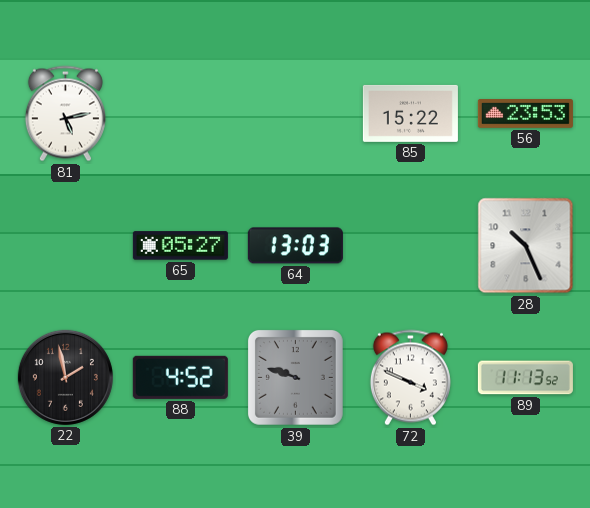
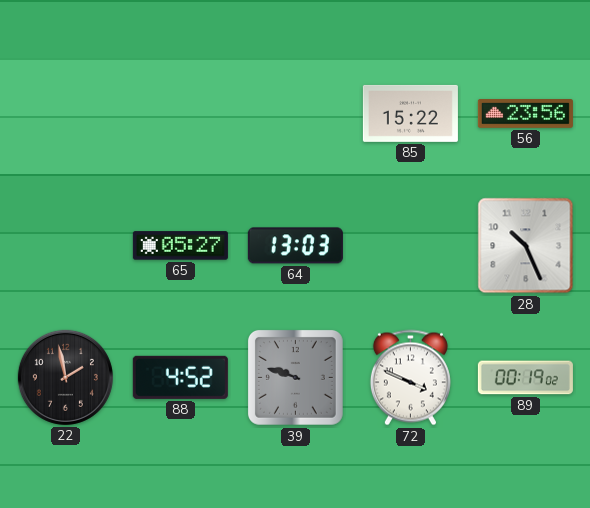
81: 5:13 -> none
56: 23:53 -> 23:56
89: 11:13 -> 00:19
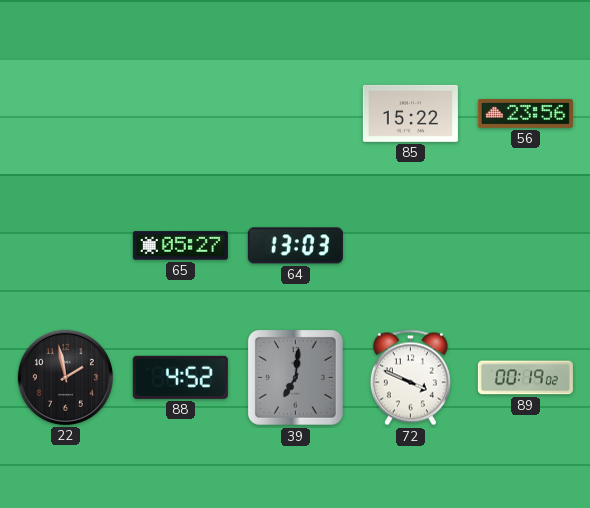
28: 10:26 -> none
39: 9:48 -> 7:01
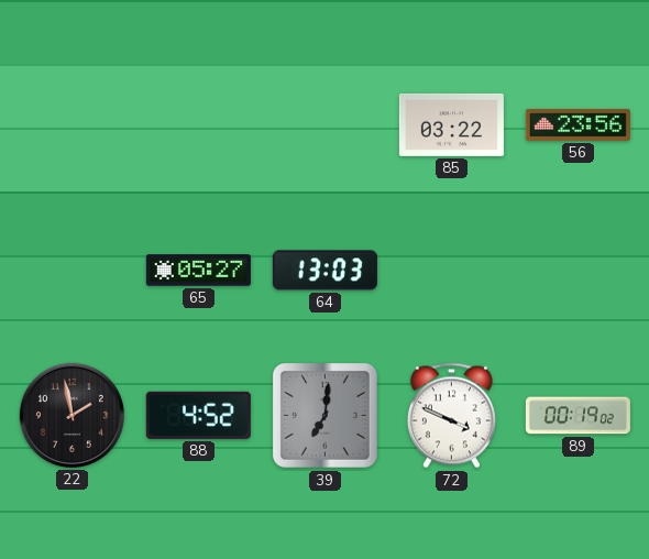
85: 15:22 -> 03:22
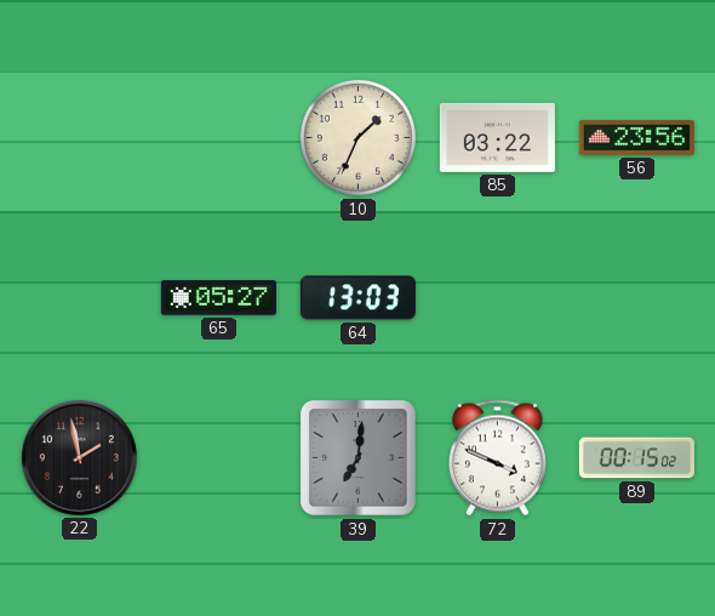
10: none -> 1:34
88: 4:52 -> none
89: 00:19 -> 00:15
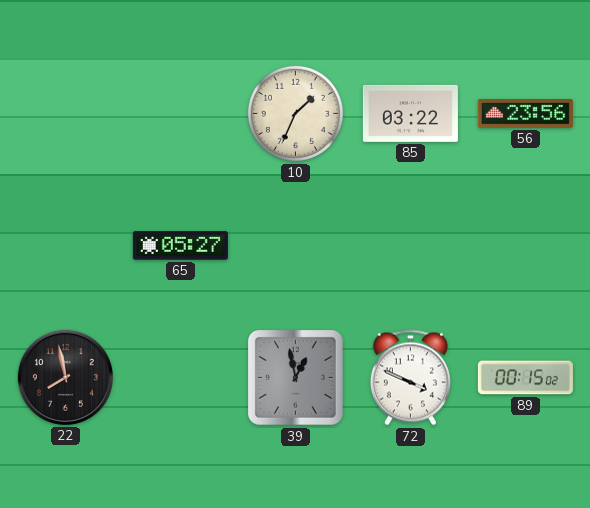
64: 13:03 -> none
22: 1:58 -> 7:58
39: 7:01 -> 12:58
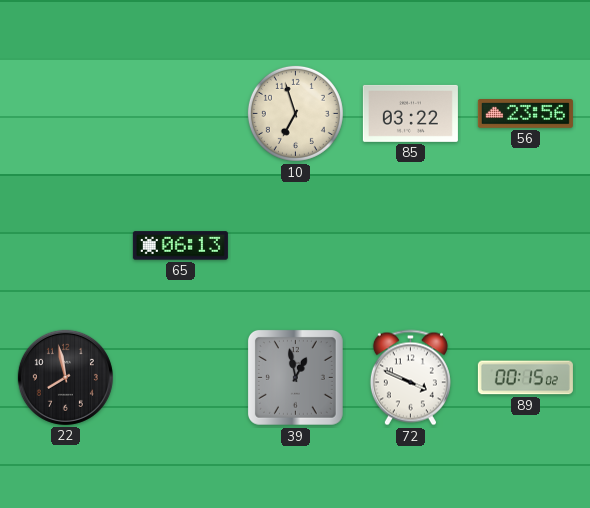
10: 1:34 -> 6:57
65: 05:27 -> 06:13
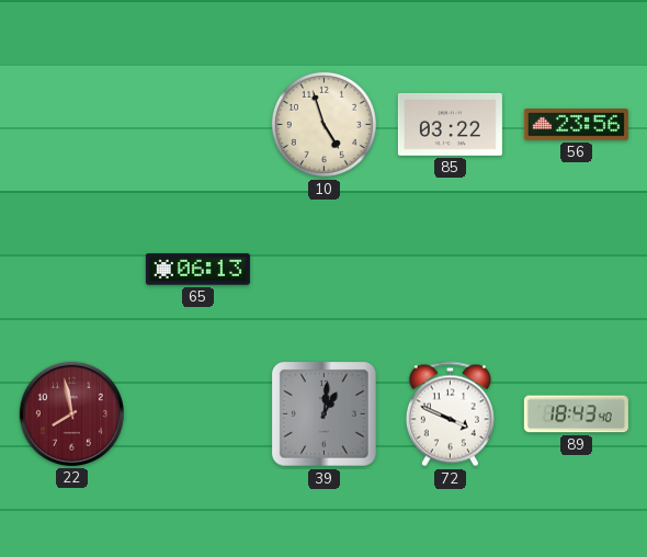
10: 6:57 -> 4:57
22 dial: black -> burgundy
39: 12:58 -> 1:01
89: 00:15 -> 18:43
